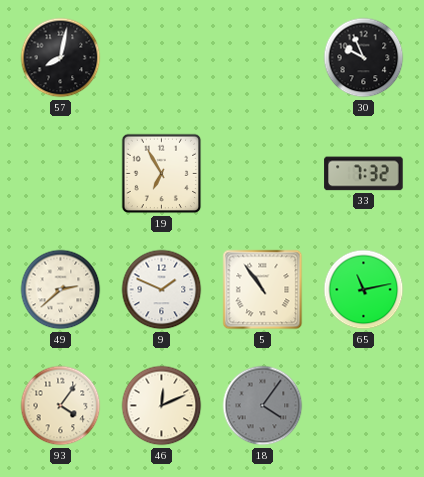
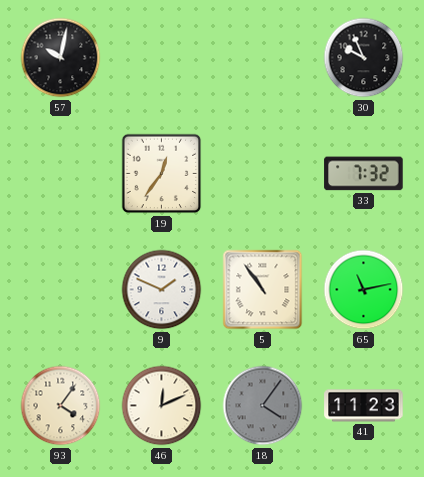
57: 8:02 -> 10:02
19: 6:55 -> 12:36
49: 2:38 -> none
41: none -> 11:23
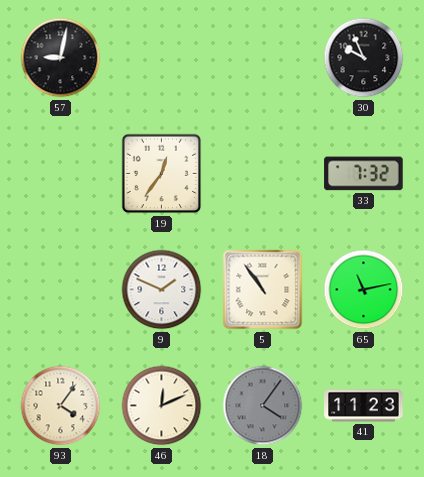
57: 10:02 -> 9:02
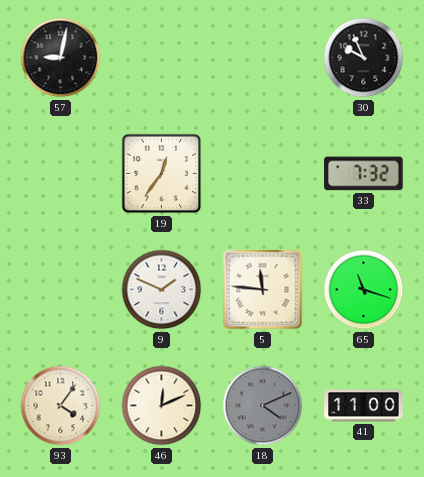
5: 10:54 -> 11:46
65: 11:13 -> 11:18
18: 4:06 -> 4:11
41: 11:23 -> 11:00
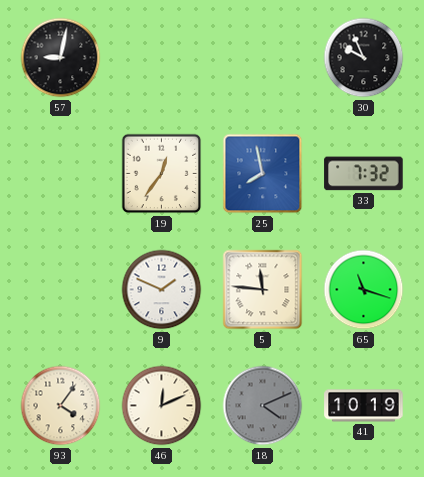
25: none -> 7:58
41: 11:00 -> 10:19
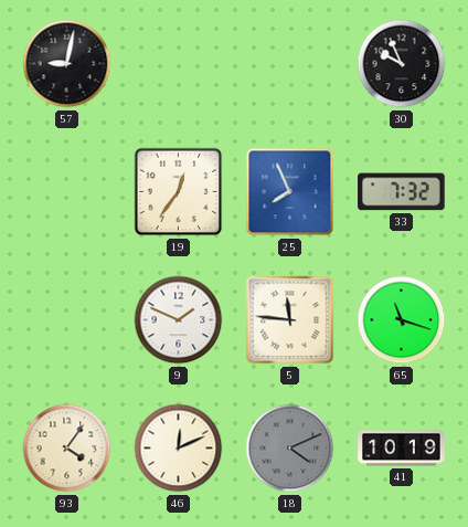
25: 7:58 -> 7:56
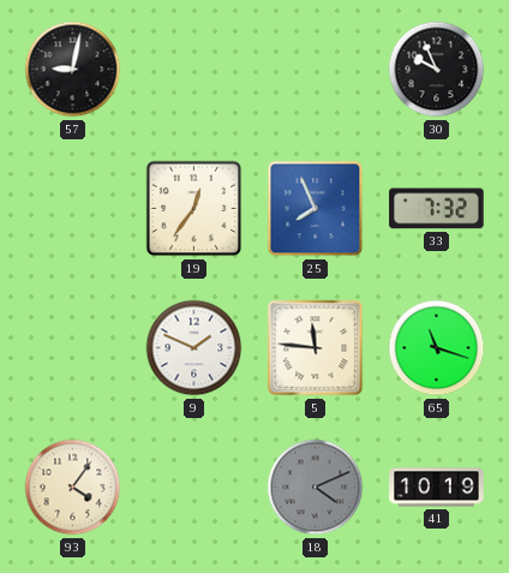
46: 12:11 -> none
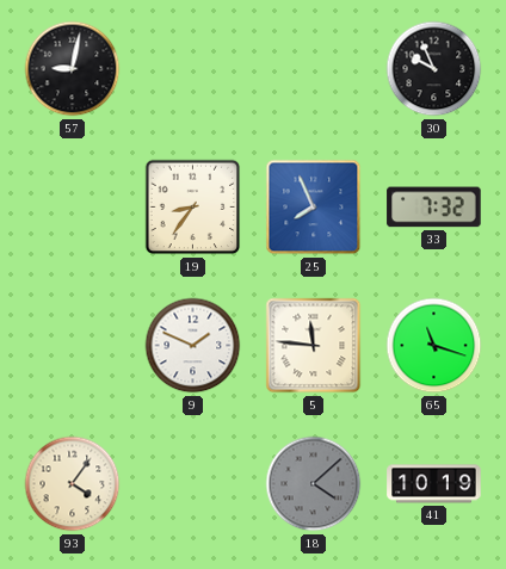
19: 12:36 -> 8:36
18: 4:11 -> 4:08
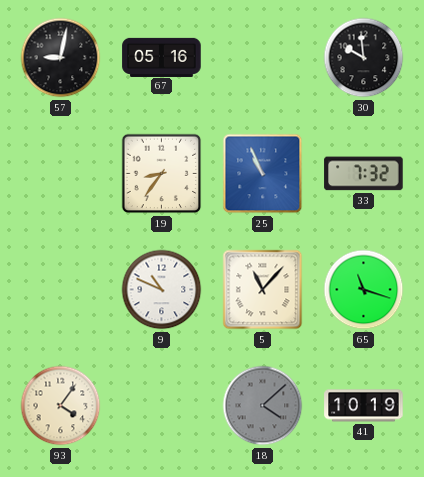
67: none -> 05:16
30: 9:56 -> 9:59
25: 7:56 -> 10:56
9: 1:49 -> 10:49
5: 11:46 -> 11:07
